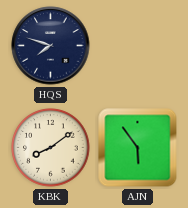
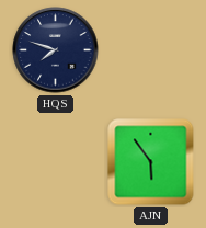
KBK: 8:09 -> none
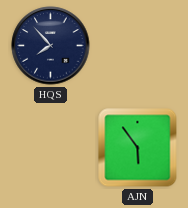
HQS: 7:48 -> 7:53
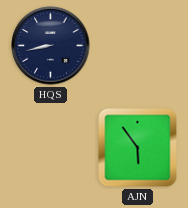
HQS: 7:53 -> 8:43
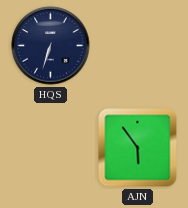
HQS: 8:43 -> 6:33
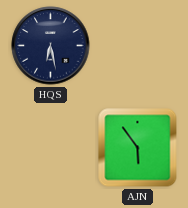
HQS: 6:33 -> 6:28
